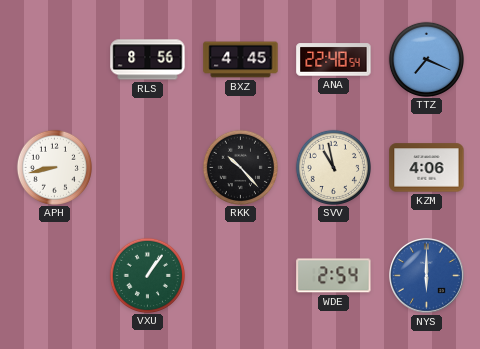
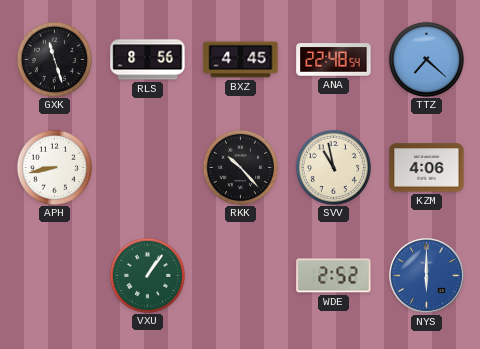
GXK: none -> 11:27
TTZ: 7:19 -> 7:22
WDE: 2:54 -> 2:52
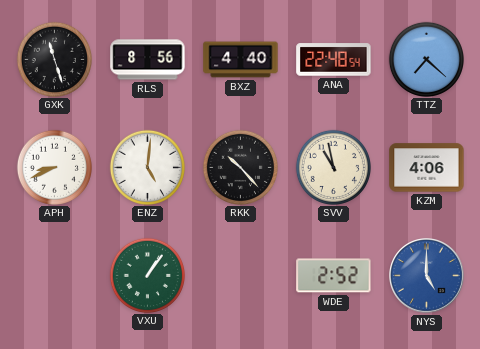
BXZ: 4:45 -> 4:40
APH: 8:43 -> 8:41
ENZ: none -> 5:01
NYS: 6:00 -> 5:00
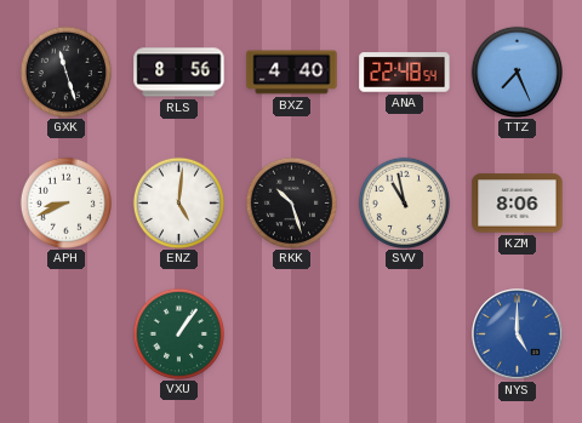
TTZ: 7:22 -> 7:26
RKK: 10:23 -> 10:27
KZM: 4:06 -> 8:06
WDE: 2:52 -> none
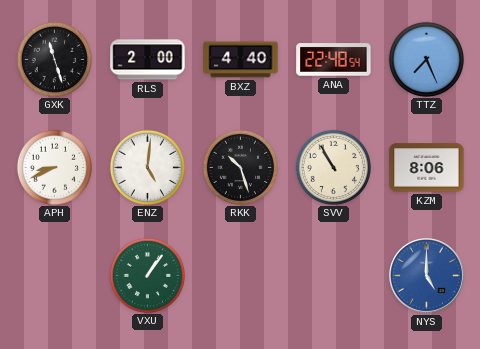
RLS: 8:56 -> 2:00
SVV: 10:58 -> 10:55
